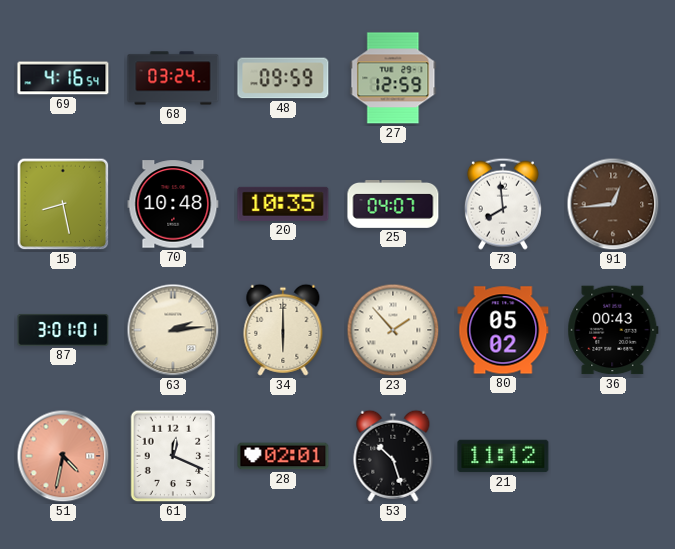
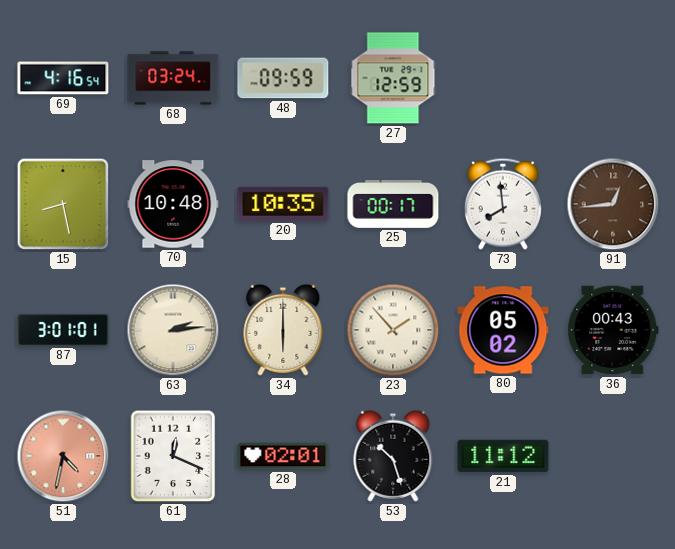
25: 04:07 -> 00:17
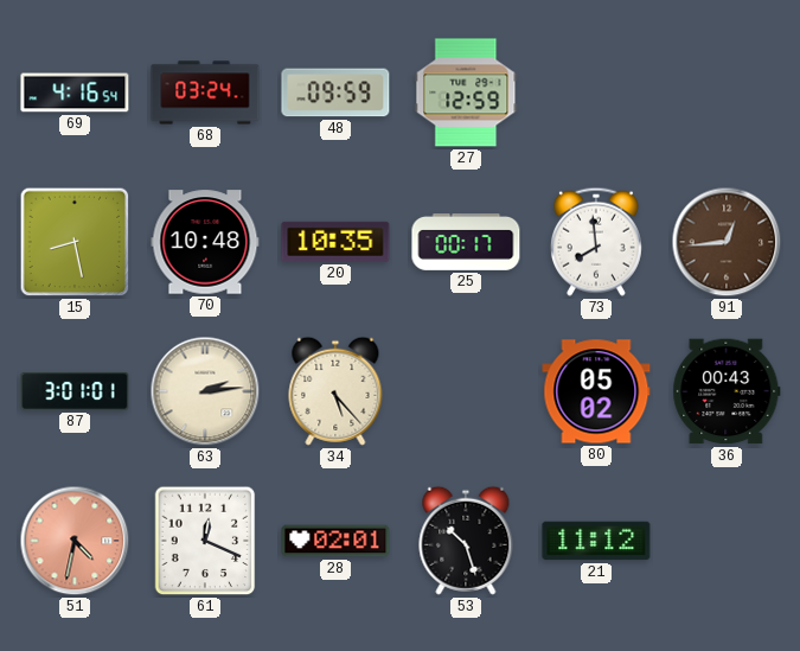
34: 6:00 -> 5:23
23: 1:53 -> none
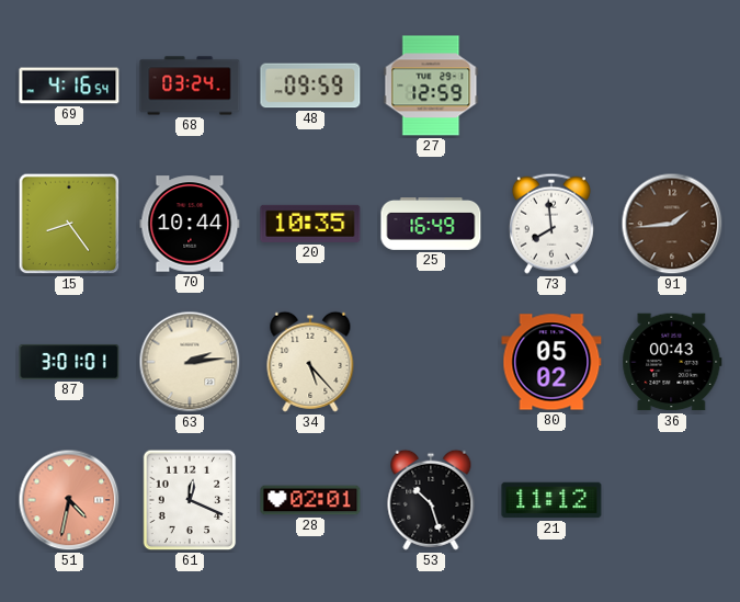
15: 8:28 -> 8:24
70: 10:48 -> 10:44
25: 00:17 -> 16:49
91: 12:44 -> 1:44
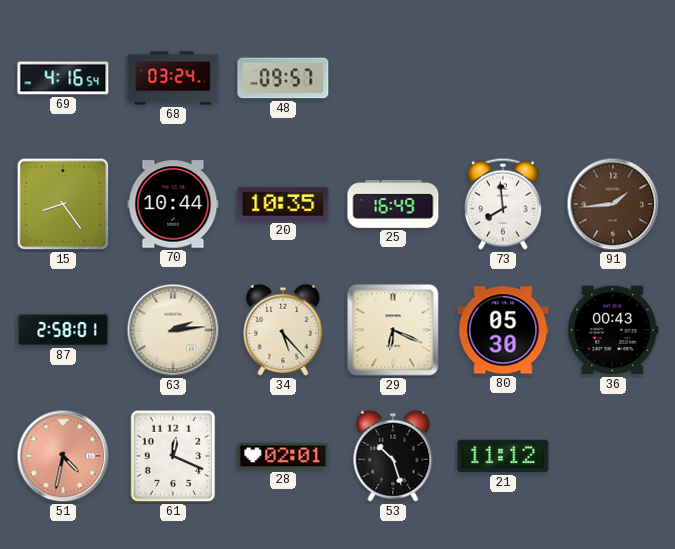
48: 09:59 -> 09:57
27: 12:59 -> none
87: 3:01 -> 2:58
29: none -> 6:19
80: 05:02 -> 05:30
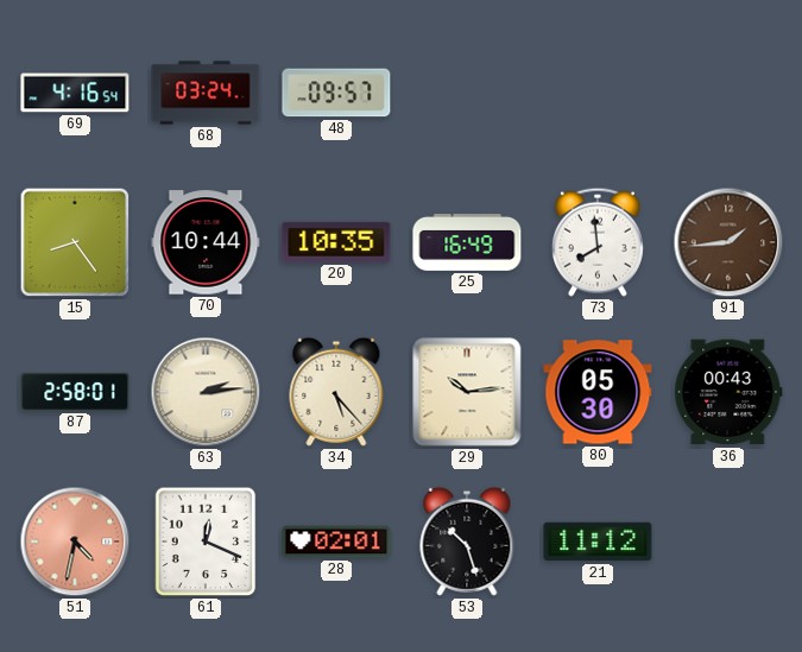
29: 6:19 -> 10:14
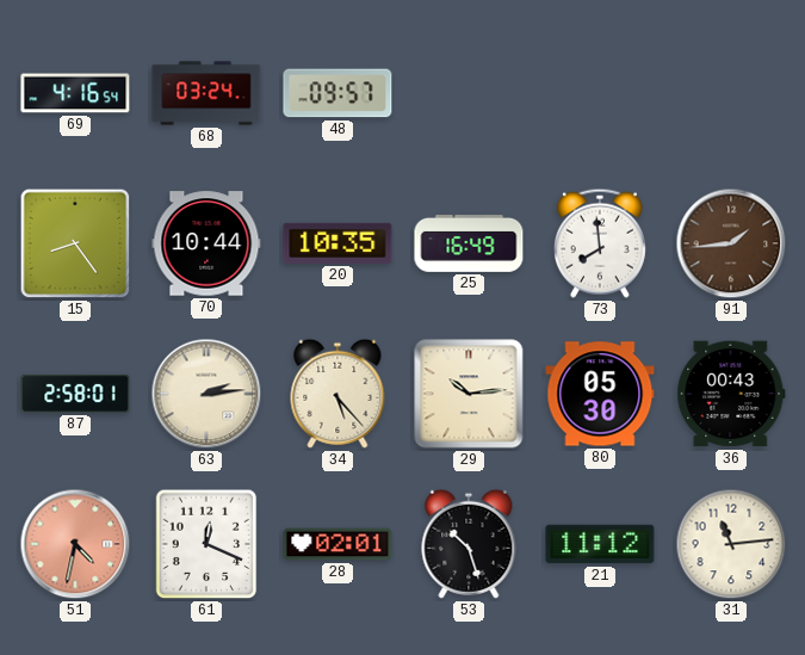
31: none -> 11:14
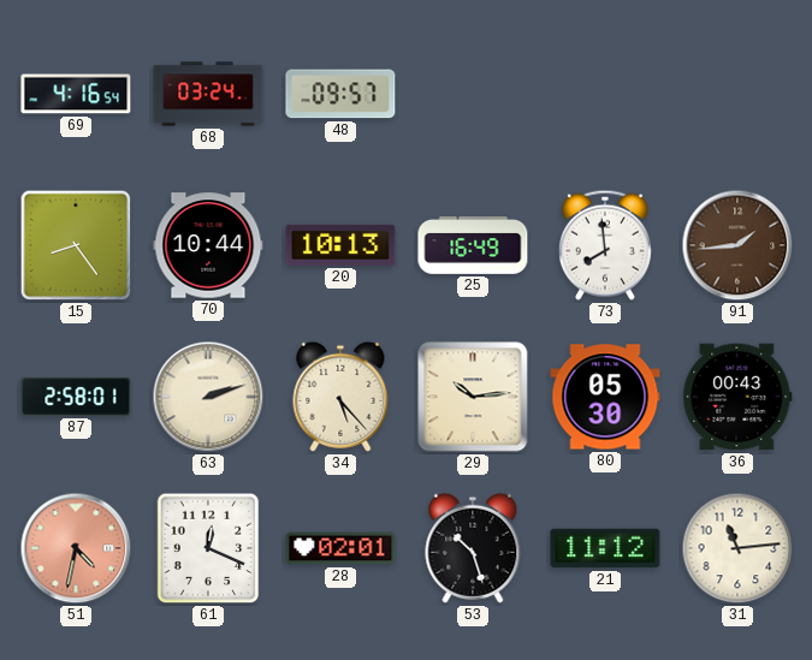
20: 10:35 -> 10:13
63: 2:14 -> 2:12
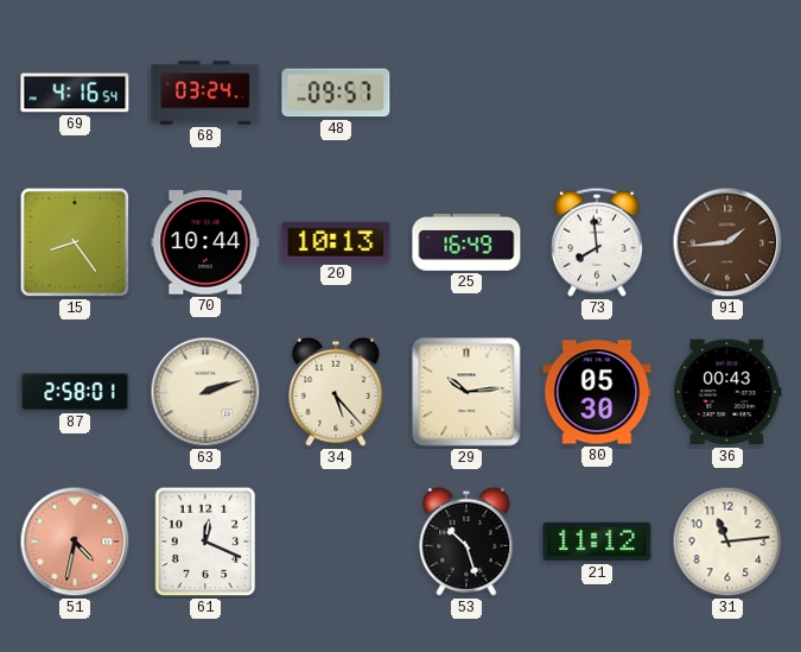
28: 02:01 -> none
